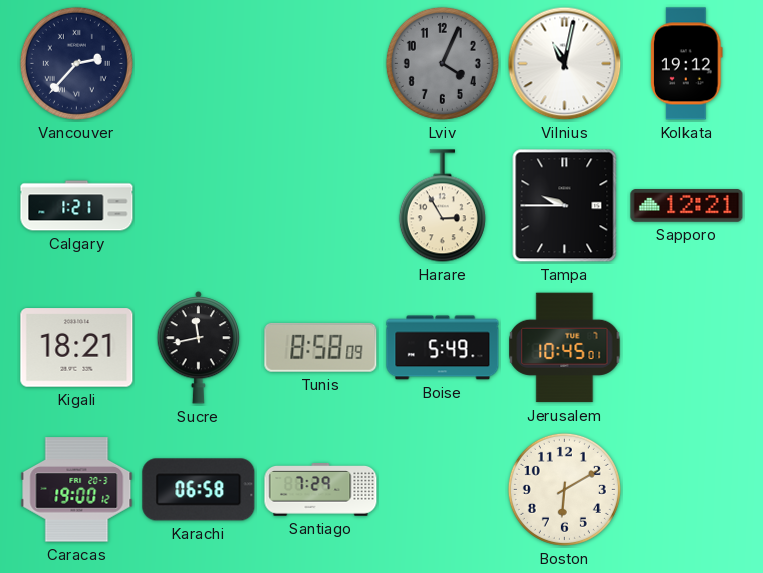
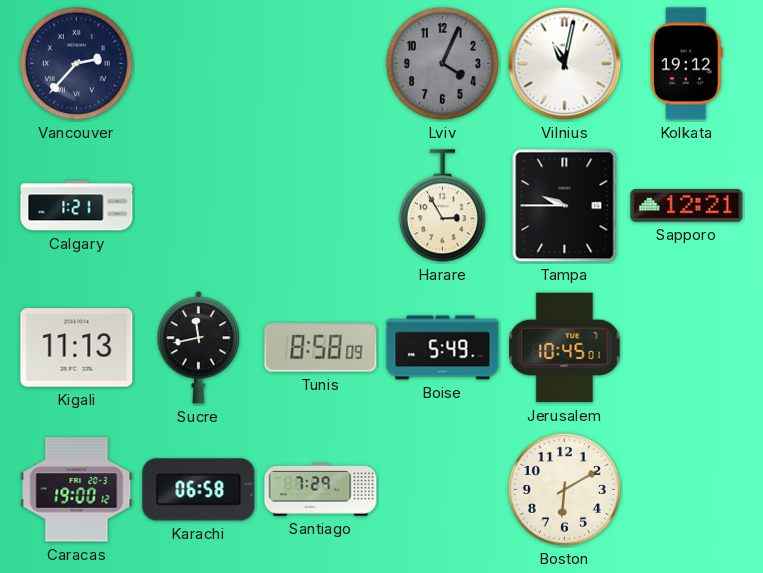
Kigali: 18:21 -> 11:13
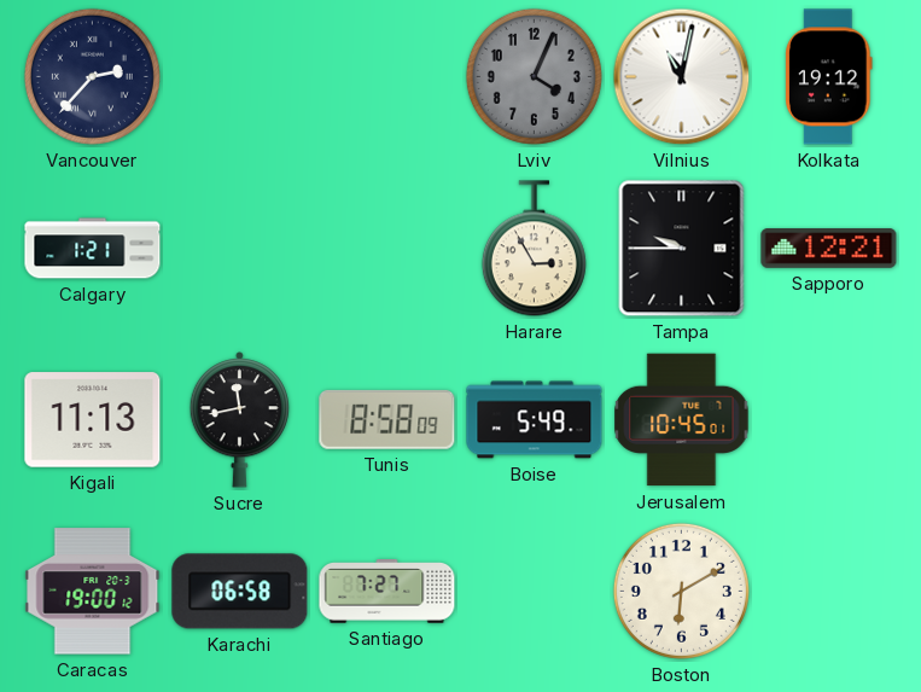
Santiago: 7:29 -> 7:27
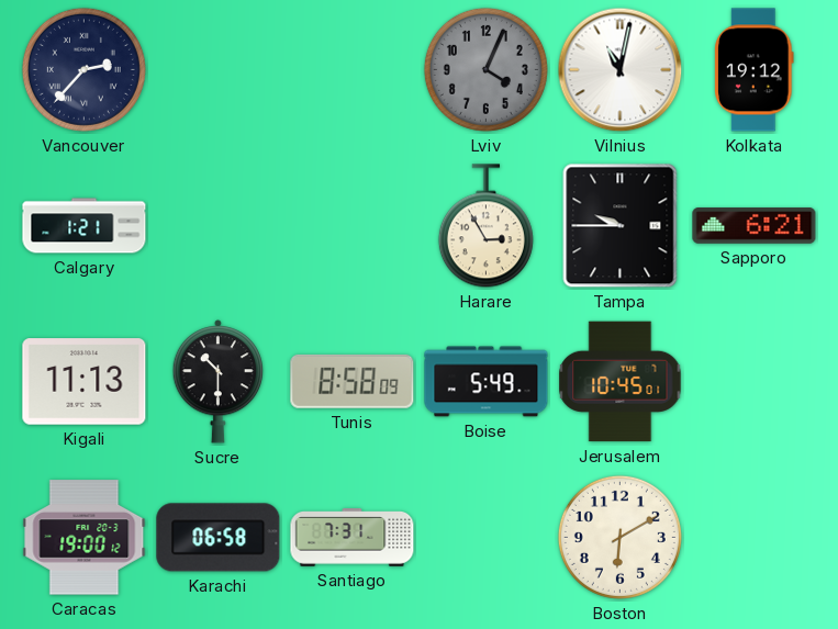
Sapporo: 12:21 -> 6:21
Sucre: 11:43 -> 10:30
Santiago: 7:27 -> 7:31
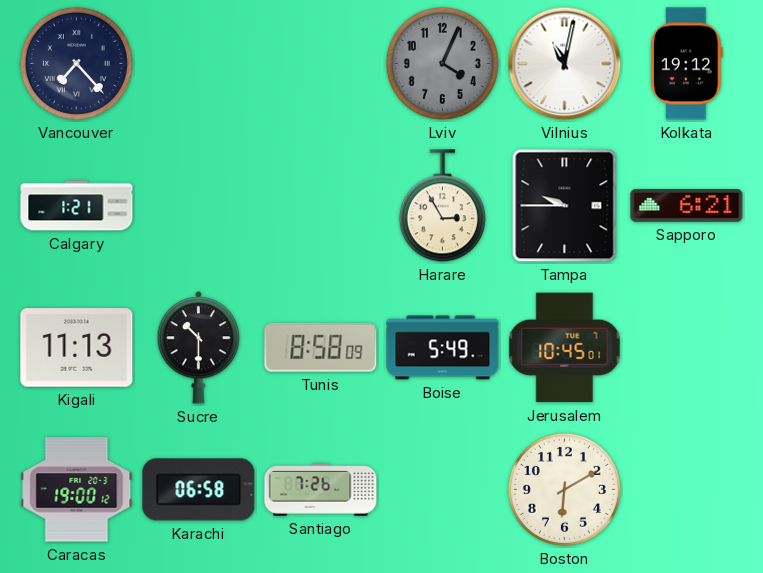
Vancouver: 2:37 -> 7:23
Santiago: 7:31 -> 7:26
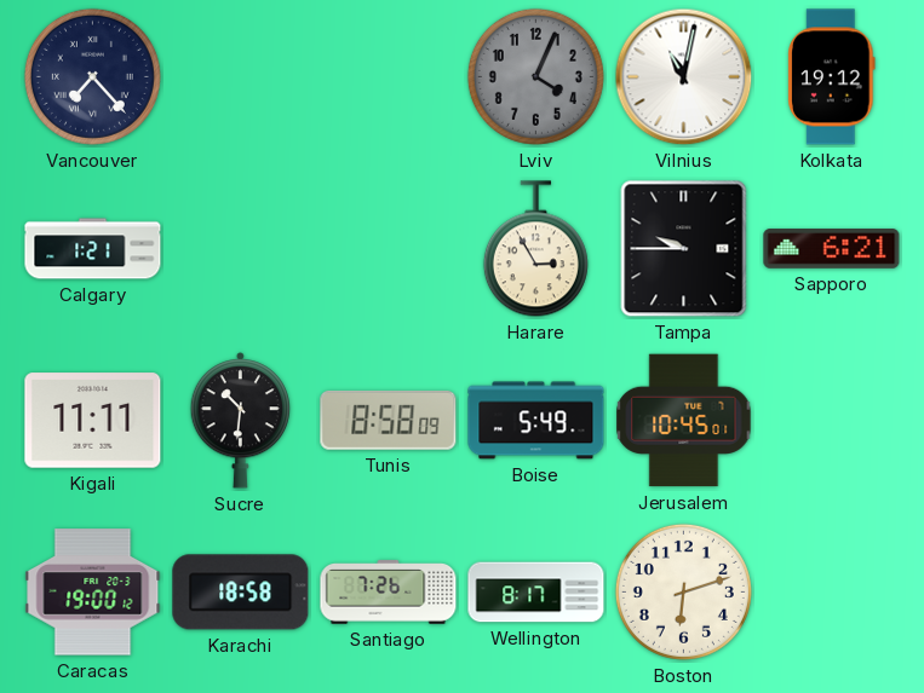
Kigali: 11:13 -> 11:11
Sucre: 10:30 -> 10:31
Karachi: 06:58 -> 18:58
Wellington: none -> 8:17
Boston: 6:10 -> 6:12
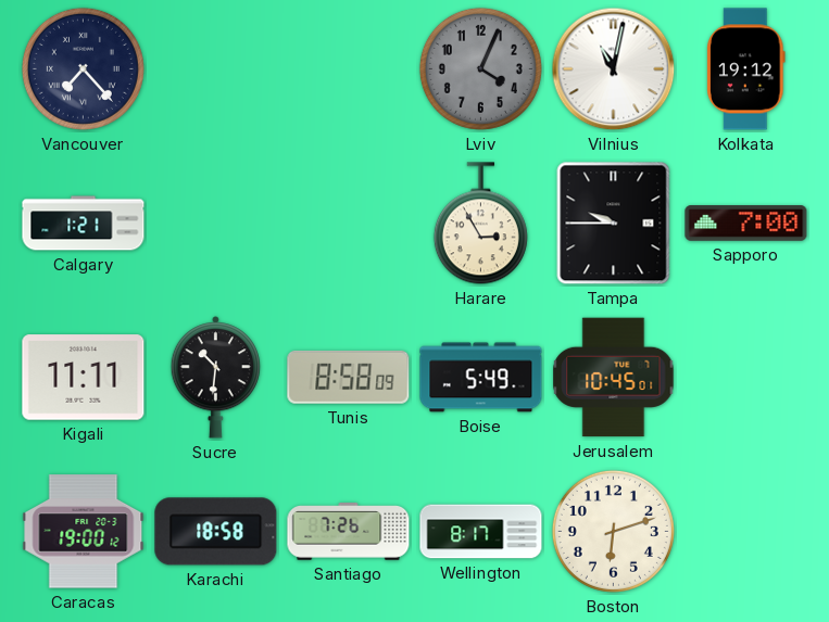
Sapporo: 6:21 -> 7:00
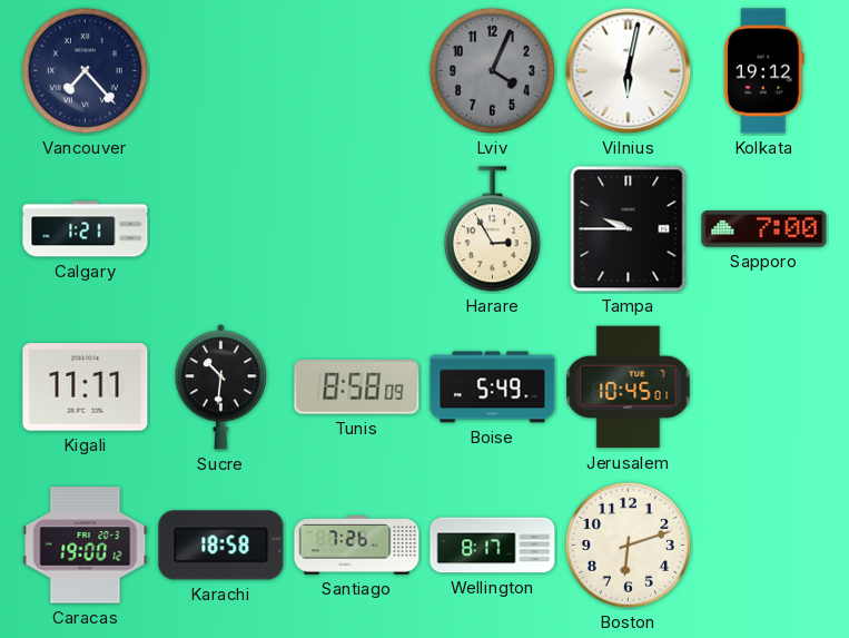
Vilnius: 11:02 -> 6:02
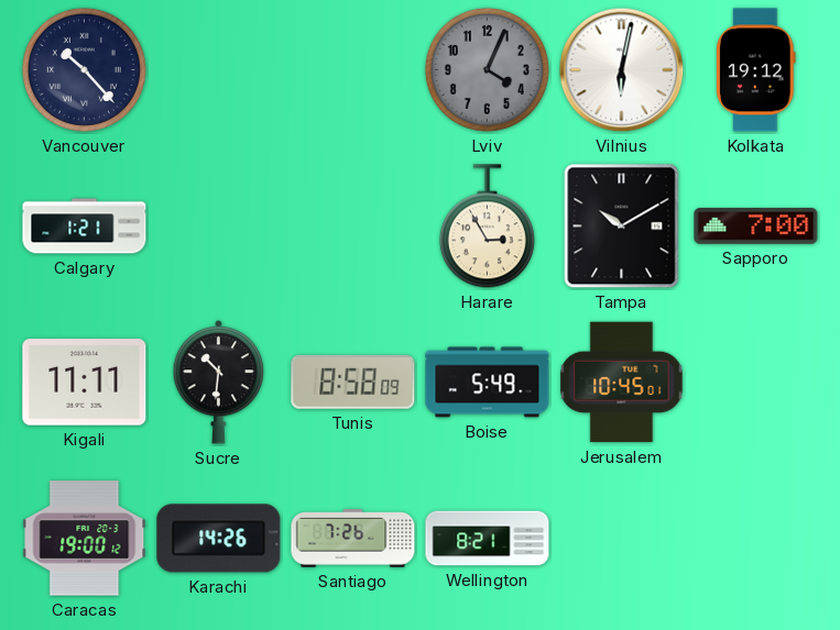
Vancouver: 7:23 -> 10:23
Tampa: 9:45 -> 10:10
Karachi: 18:58 -> 14:26
Wellington: 8:17 -> 8:21
Boston: 6:12 -> none
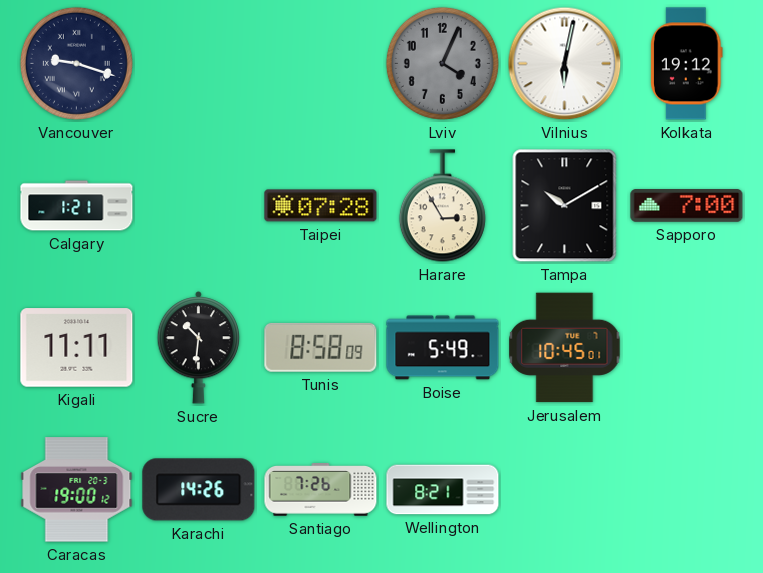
Vancouver: 10:23 -> 9:18
Taipei: none -> 07:28
